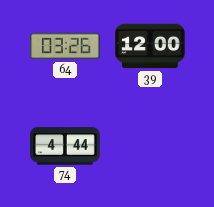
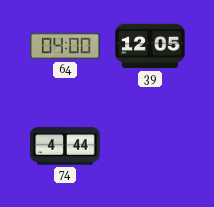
64: 03:26 -> 04:00
39: 12:00 -> 12:05
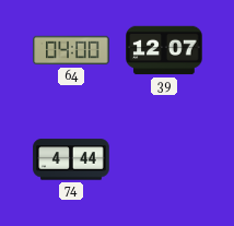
39: 12:05 -> 12:07
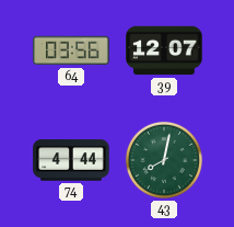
64: 04:00 -> 03:56
43: none -> 8:02
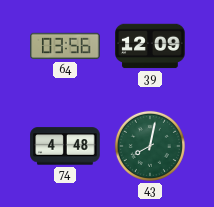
39: 12:07 -> 12:09
74: 4:44 -> 4:48
